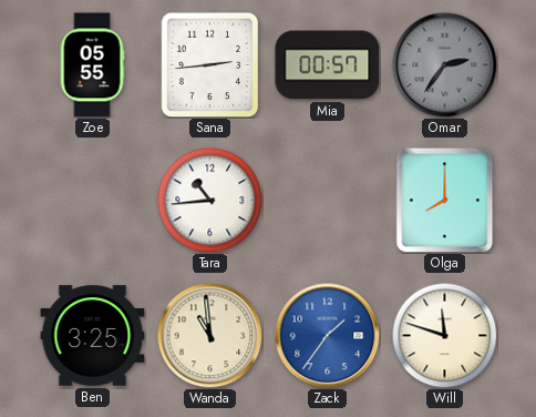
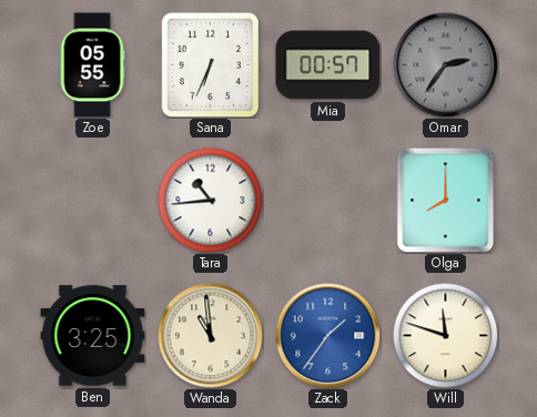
Sana: 2:44 -> 6:34
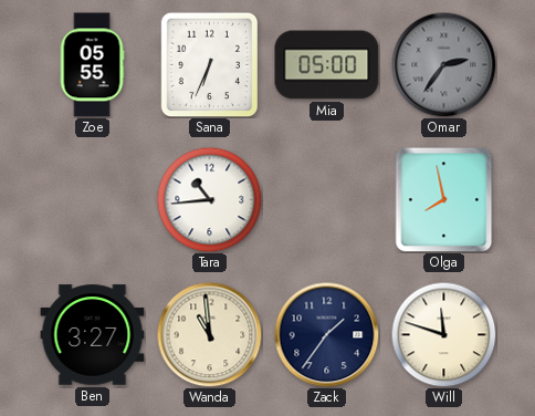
Mia: 00:57 -> 05:00
Olga: 8:00 -> 7:58
Ben: 3:25 -> 3:27
Zack dial: blue -> navy
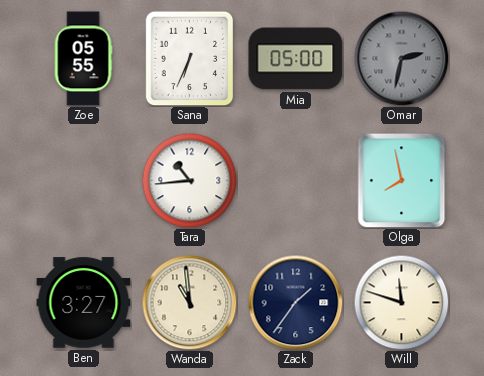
Omar: 2:36 -> 2:32
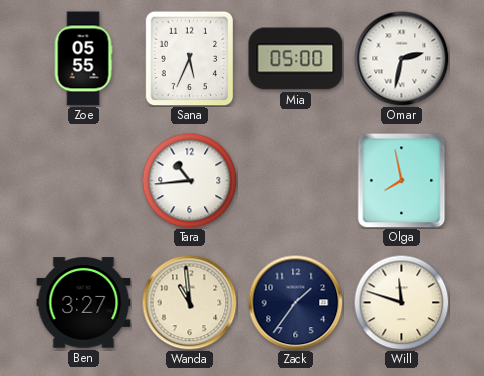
Sana: 6:34 -> 5:34
Omar dial: grey -> white
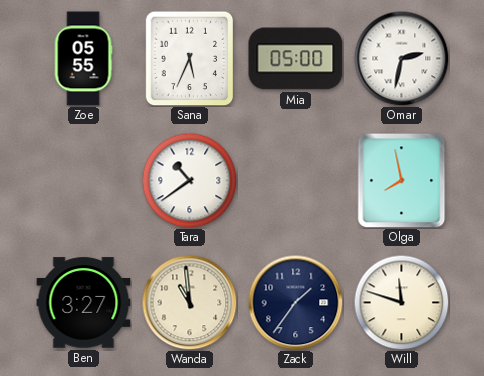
Tara: 10:44 -> 10:39
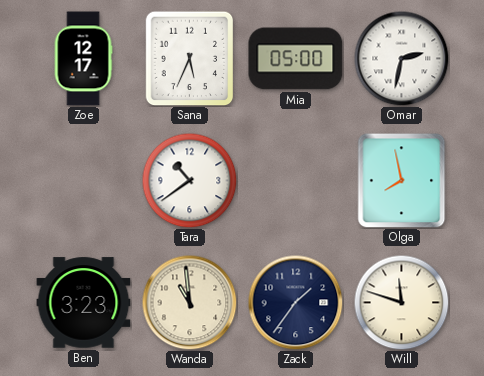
Zoe: 05:55 -> 12:17
Ben: 3:27 -> 3:23
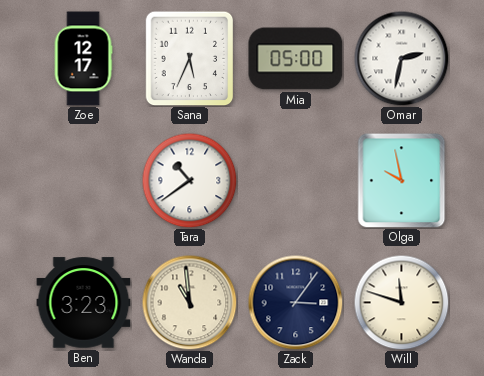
Olga: 7:58 -> 9:58
Zack: 1:36 -> 3:06
